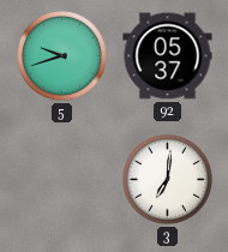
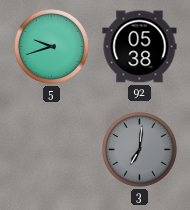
92: 05:37 -> 05:38
3 dial: white -> grey
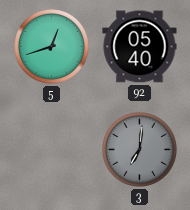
5: 9:42 -> 12:42
92: 05:38 -> 05:40
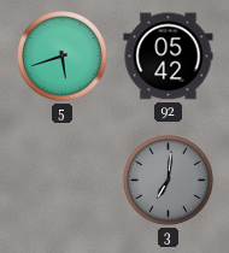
5: 12:42 -> 5:42
92: 05:40 -> 05:42
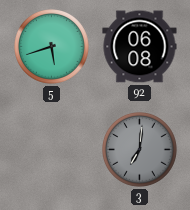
92: 05:42 -> 06:08
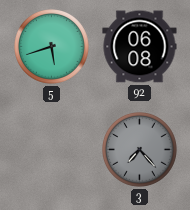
3: 7:01 -> 7:23
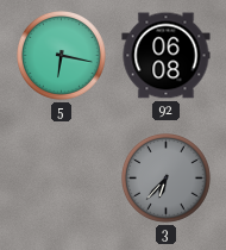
5: 5:42 -> 6:17
3: 7:23 -> 6:37
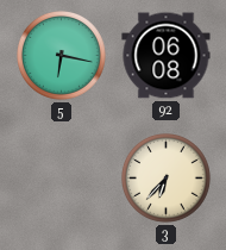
3 dial: grey -> cream
